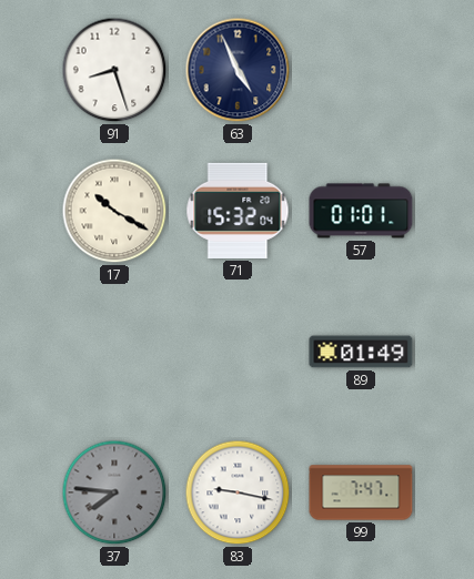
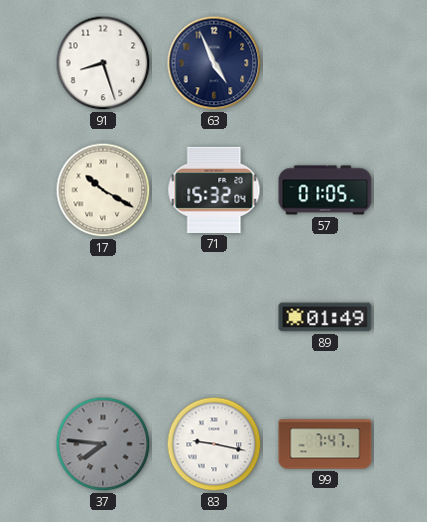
57: 01:01 -> 01:05
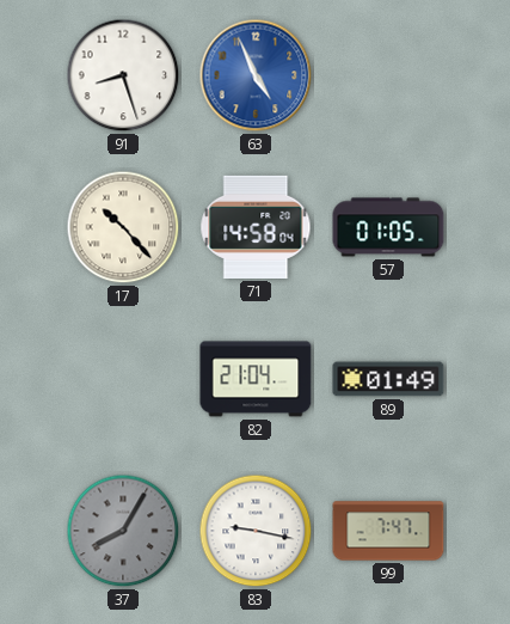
63 dial: navy -> blue
17: 10:20 -> 10:23
71: 15:32 -> 14:58
82: none -> 21:04
37: 7:46 -> 8:05
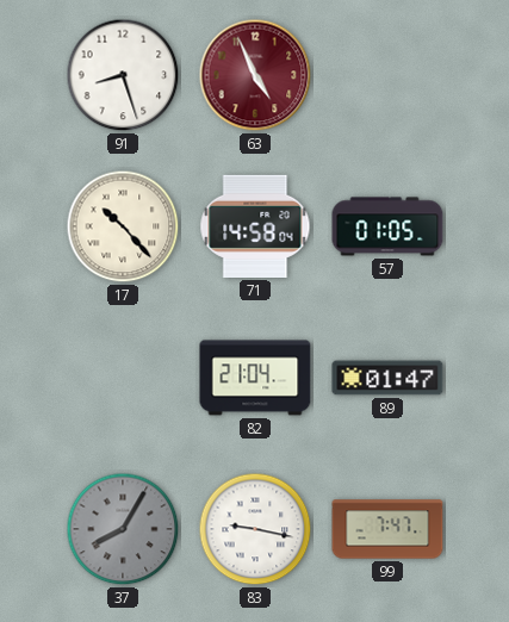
63 dial: blue -> burgundy
89: 01:49 -> 01:47
